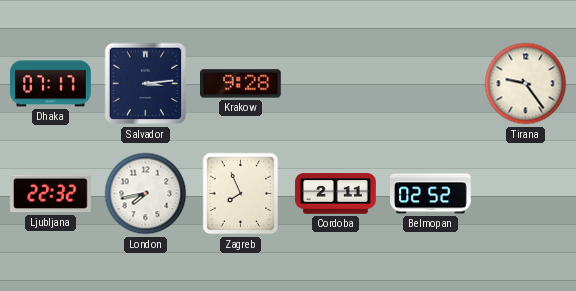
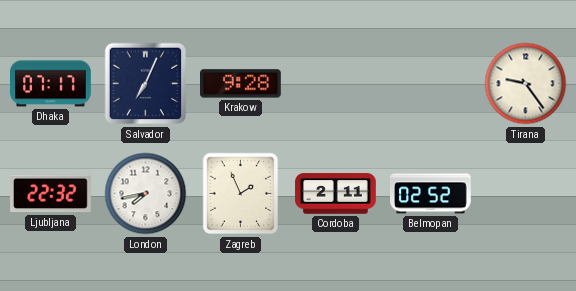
Salvador: 3:14 -> 7:04
Zagreb: 7:56 -> 1:56
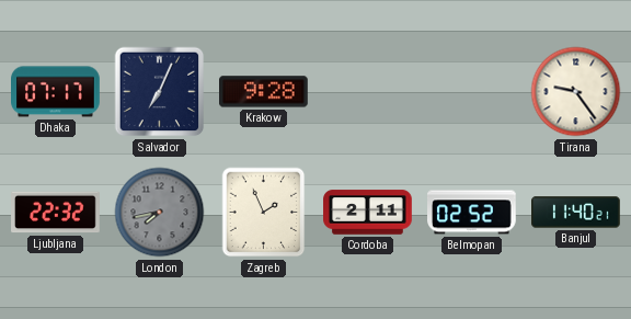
London dial: white -> grey
Banjul: none -> 11:40
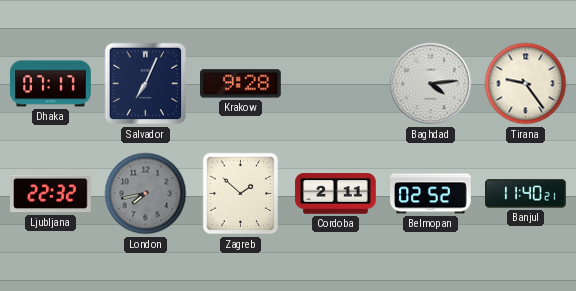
Baghdad: none -> 4:14
Zagreb: 1:56 -> 1:52
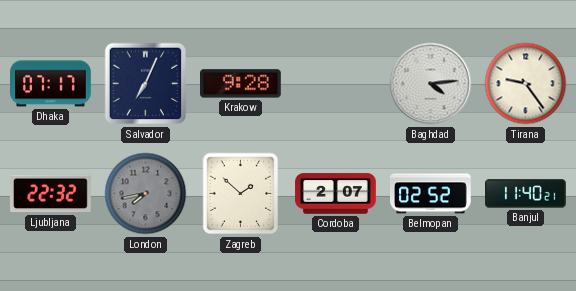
Cordoba: 2:11 -> 2:07
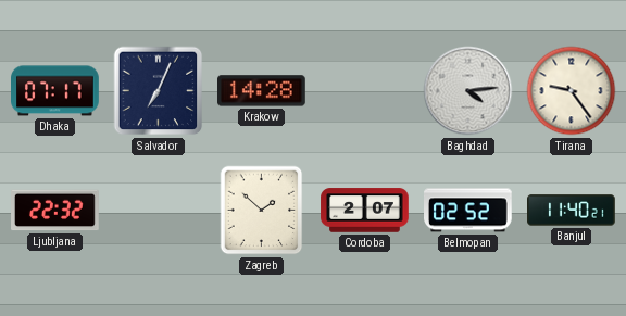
Krakow: 9:28 -> 14:28
London: 7:43 -> none
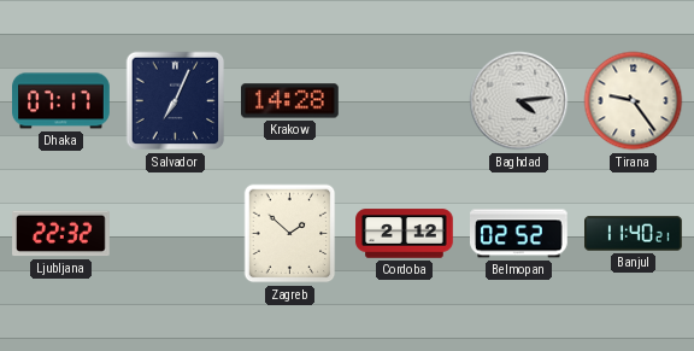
Cordoba: 2:07 -> 2:12
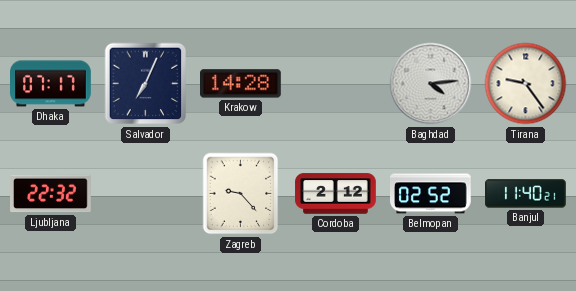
Zagreb: 1:52 -> 9:23
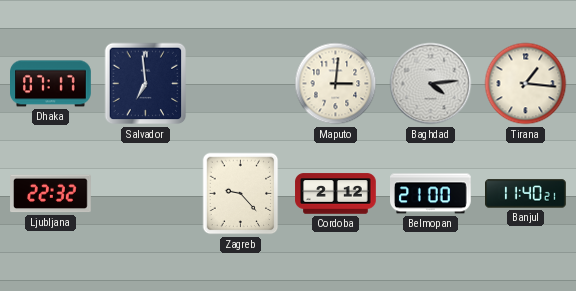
Salvador: 7:04 -> 6:59
Krakow: 14:28 -> none
Maputo: none -> 3:01
Tirana: 9:24 -> 1:16
Belmopan: 02:52 -> 21:00
